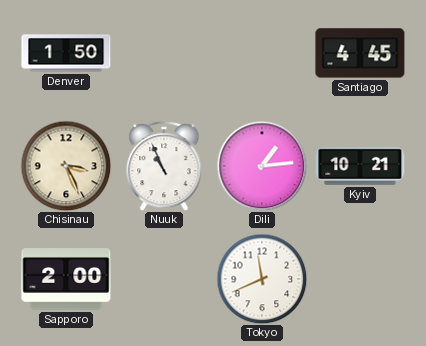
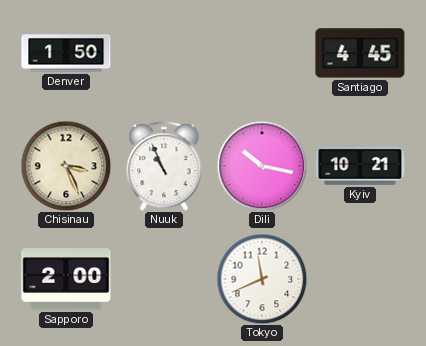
Dili: 1:14 -> 10:17
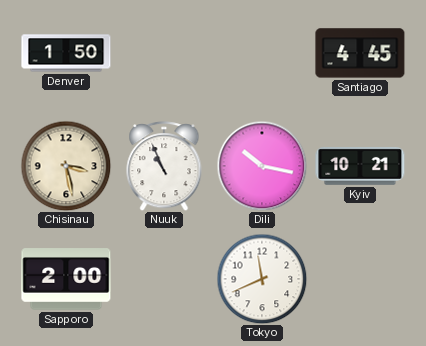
Chisinau: 3:26 -> 3:28
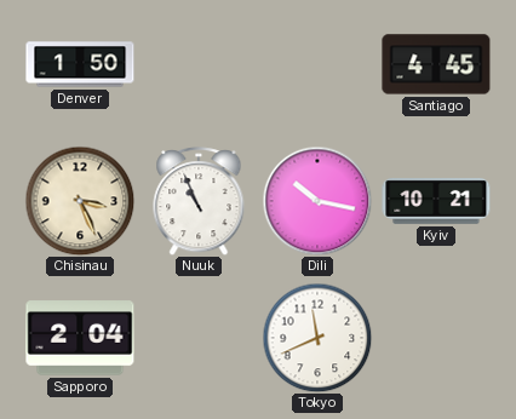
Chisinau: 3:28 -> 3:26
Sapporo: 2:00 -> 2:04
